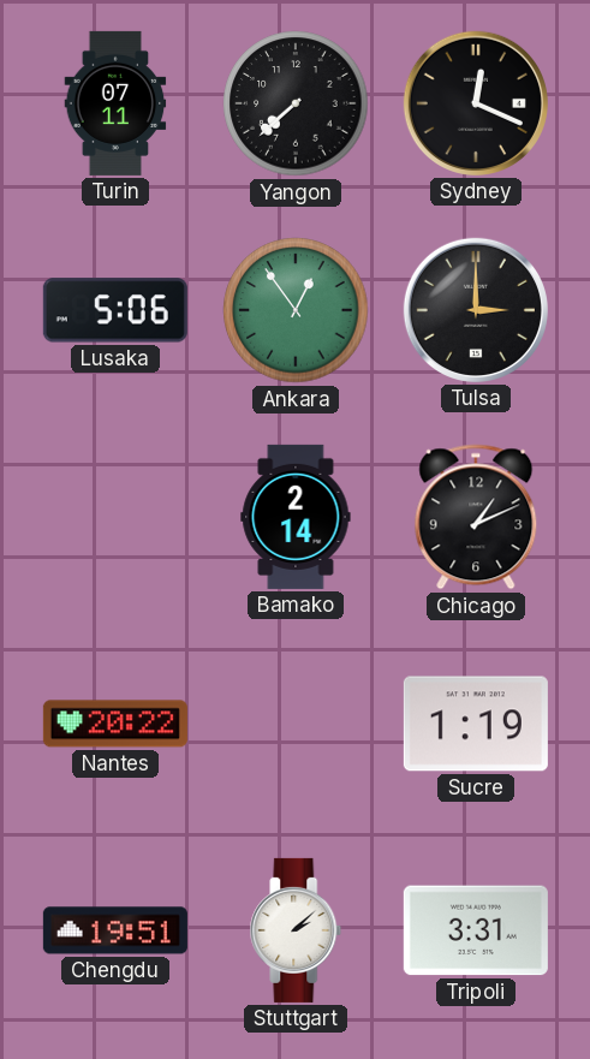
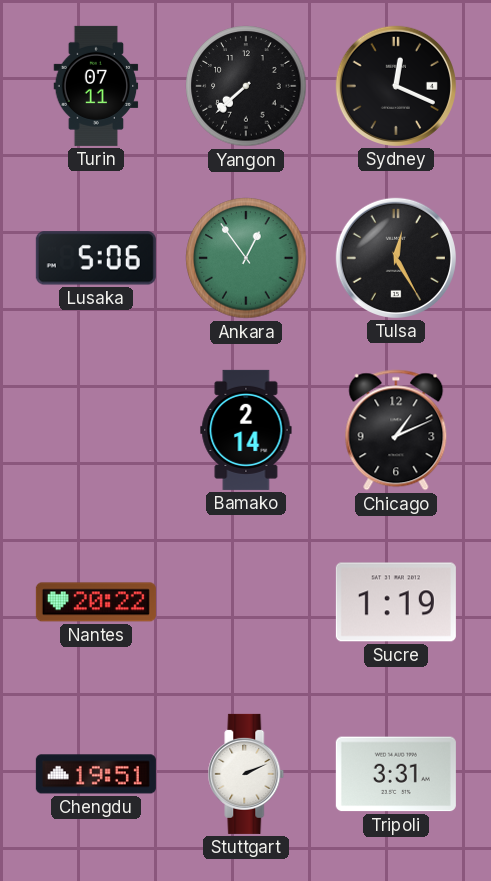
Tulsa: 3:00 -> 12:25
Stuttgart: 2:08 -> 2:11
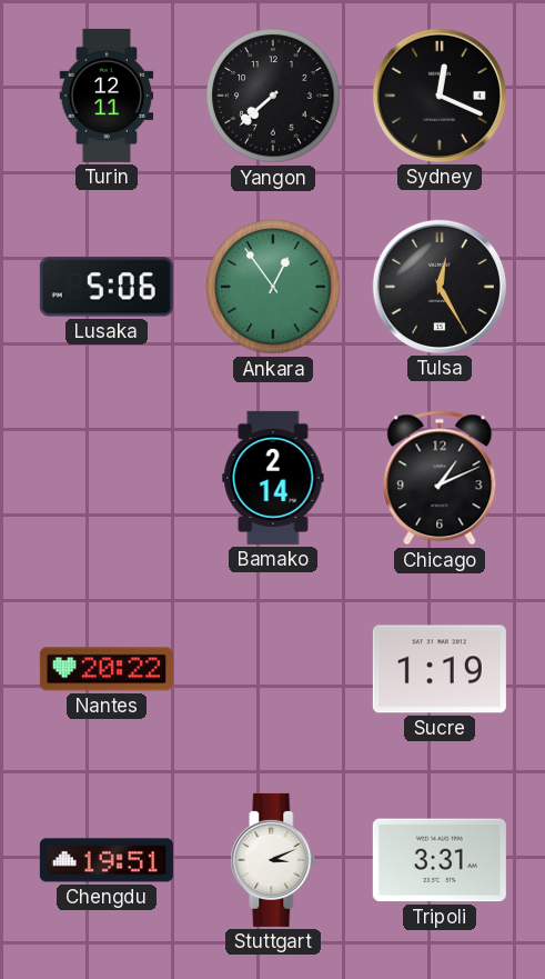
Turin: 07:11 -> 12:11
Stuttgart: 2:11 -> 3:11
